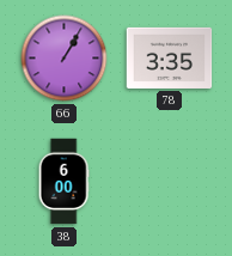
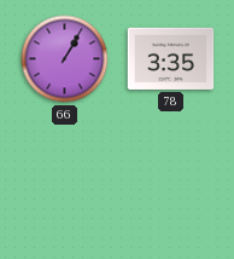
38: 6:00 -> none
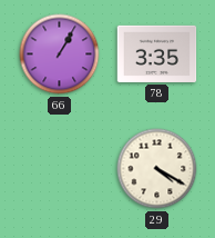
29: none -> 4:20
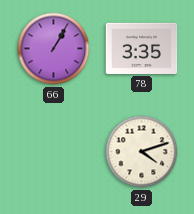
29: 4:20 -> 4:12
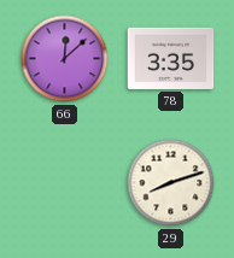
66: 1:05 -> 12:08
29: 4:12 -> 8:12
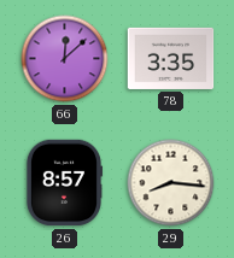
26: none -> 8:57
29: 8:12 -> 8:16
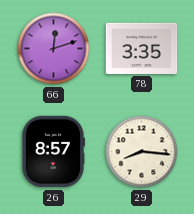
66: 12:08 -> 12:12
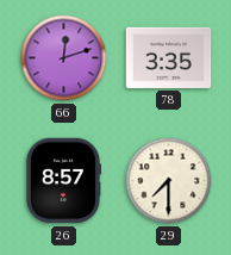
29: 8:16 -> 7:30
